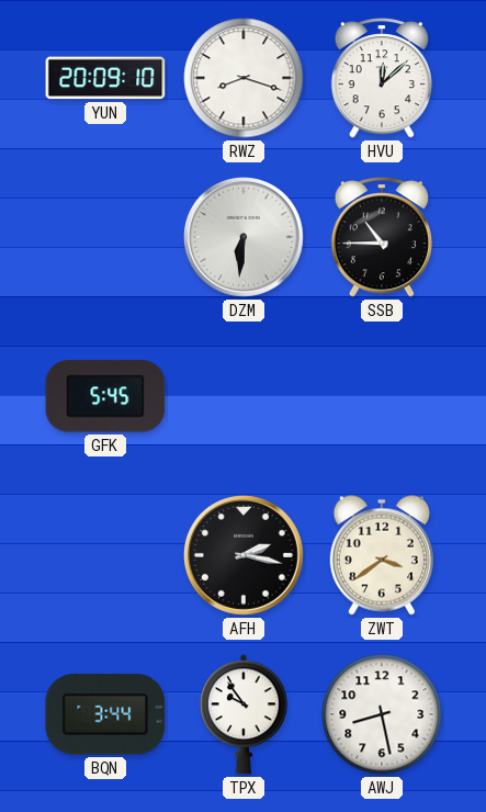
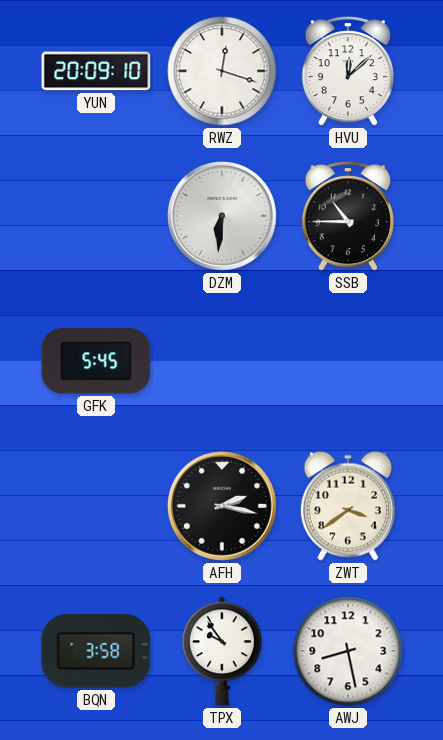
RWZ: 8:18 -> 12:18
BQN: 3:44 -> 3:58
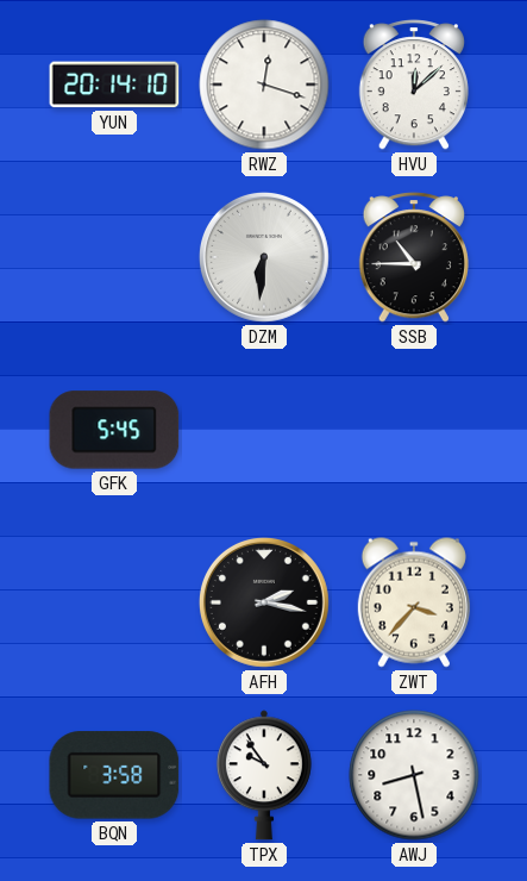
YUN: 20:09 -> 20:14
ZWT: 3:39 -> 3:37
